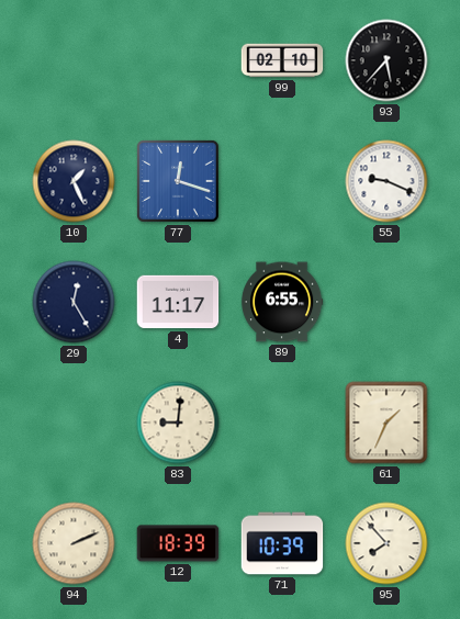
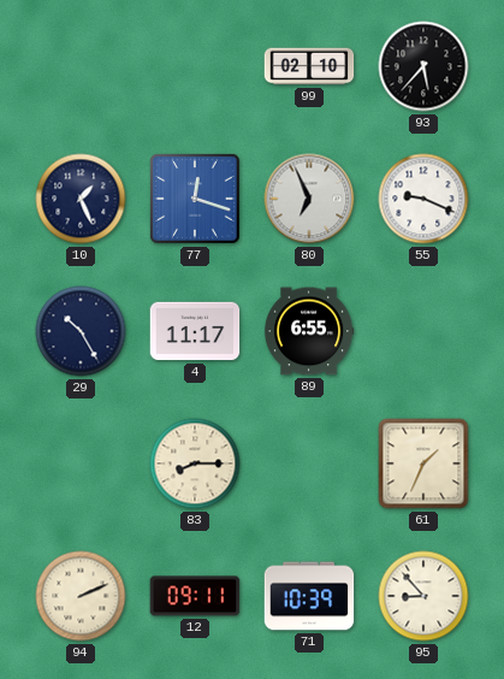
80: none -> 6:56
29: 12:25 -> 10:25
83: 9:01 -> 8:15
12: 18:39 -> 09:11
95: 7:53 -> 8:53
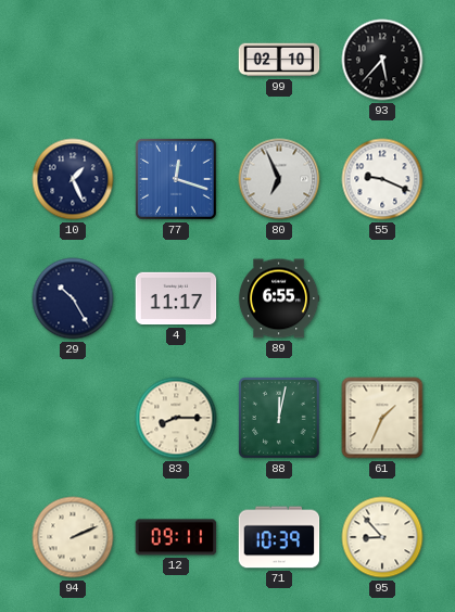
88: none -> 12:02
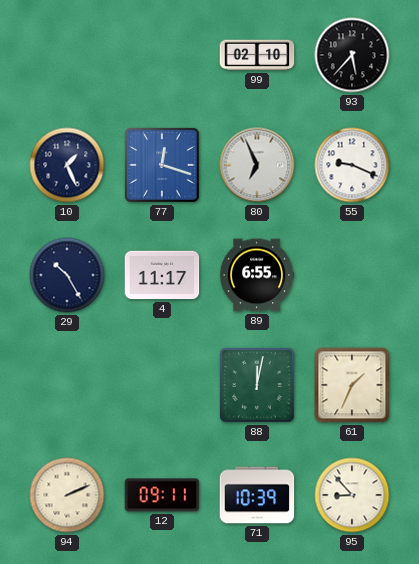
83: 8:15 -> none
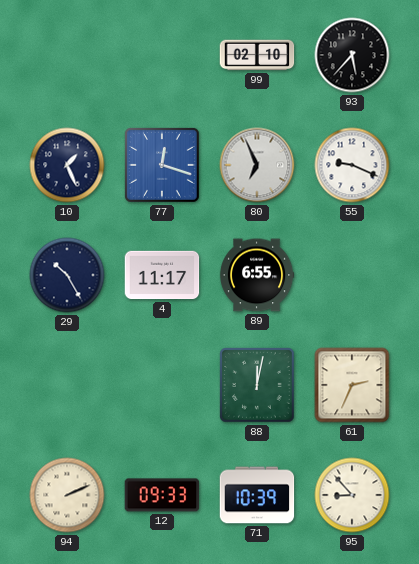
61: 1:34 -> 2:34
12: 09:11 -> 09:33
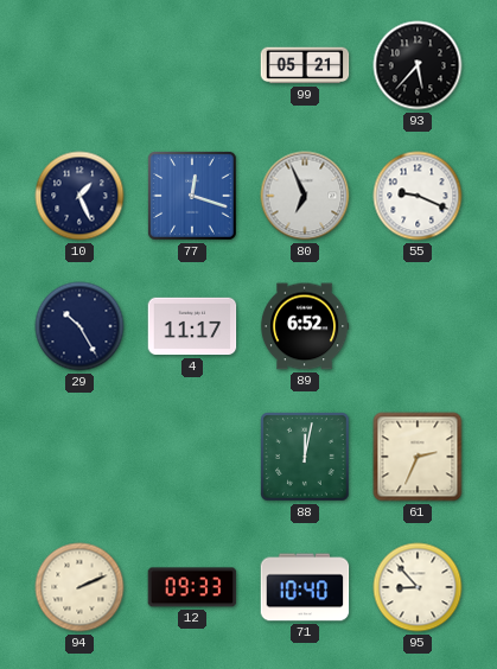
99: 02:10 -> 05:21
89: 6:55 -> 6:52
71: 10:39 -> 10:40
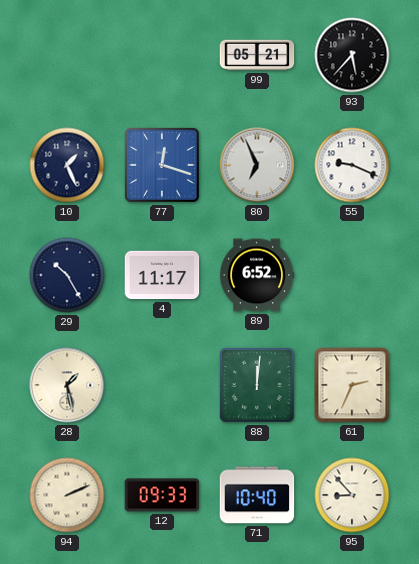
28: none -> 1:28
88: 12:02 -> 12:01
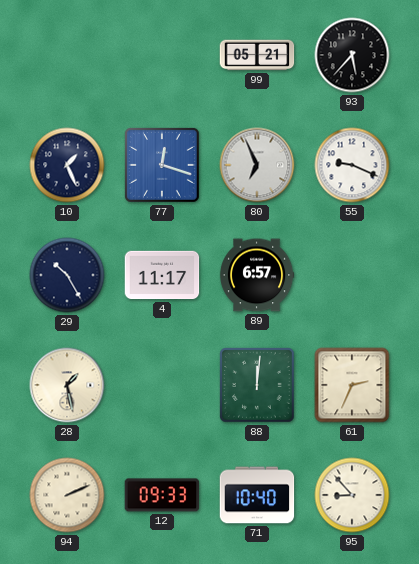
89: 6:52 -> 6:57
